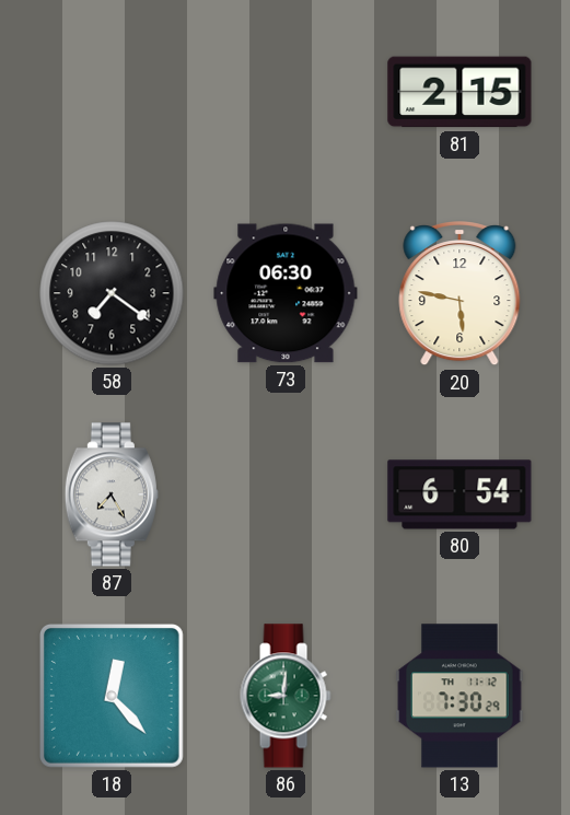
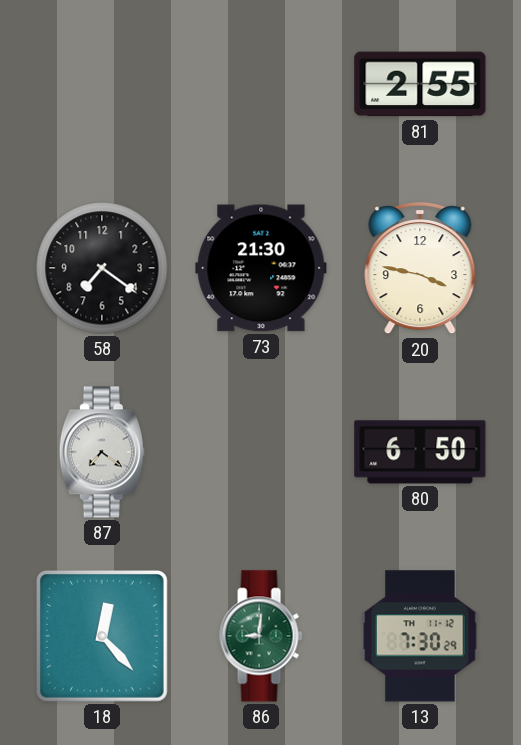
81: 2:15 -> 2:55
73: 06:30 -> 21:30
20: 5:47 -> 3:47
87: 7:25 -> 7:21
80: 6:54 -> 6:50
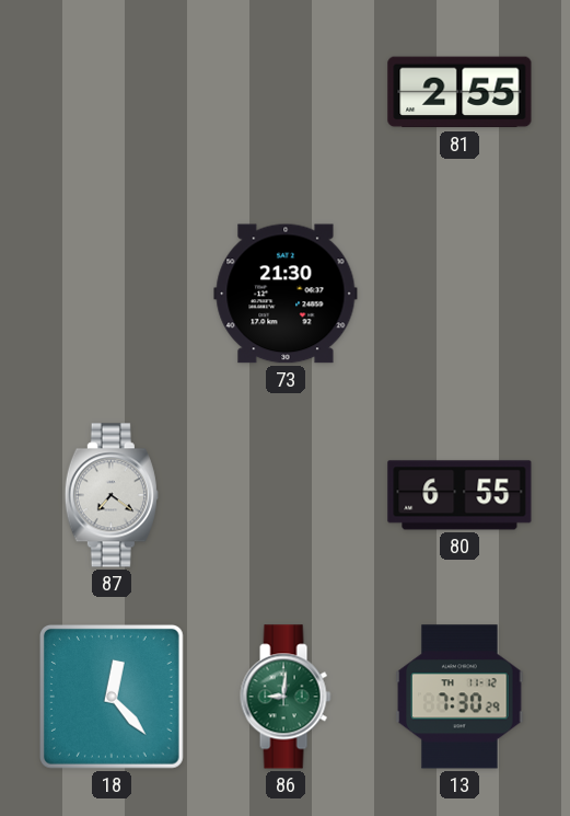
58: 7:21 -> none
20: 3:47 -> none
80: 6:50 -> 6:55
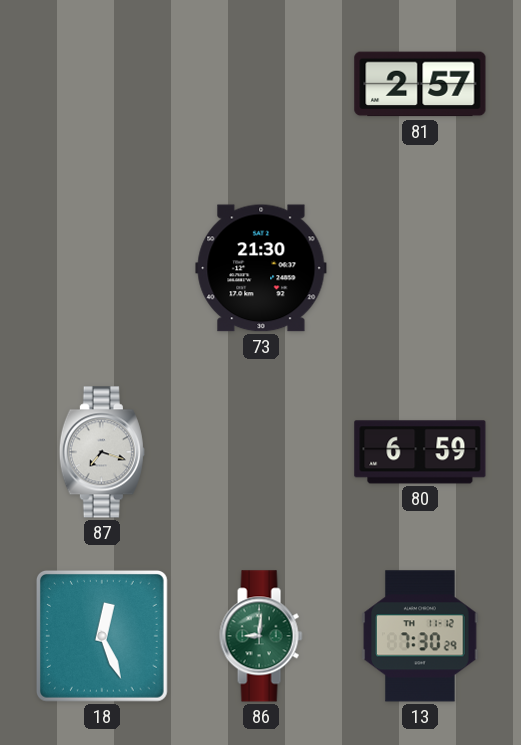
81: 2:55 -> 2:57
87: 7:21 -> 7:18
80: 6:55 -> 6:59
18: 12:23 -> 12:26
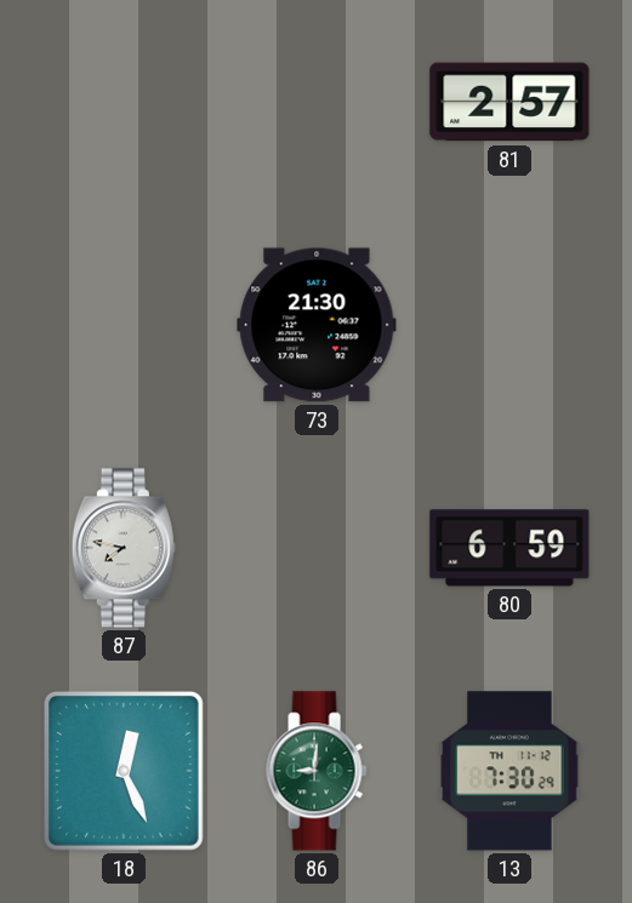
87: 7:18 -> 7:47
